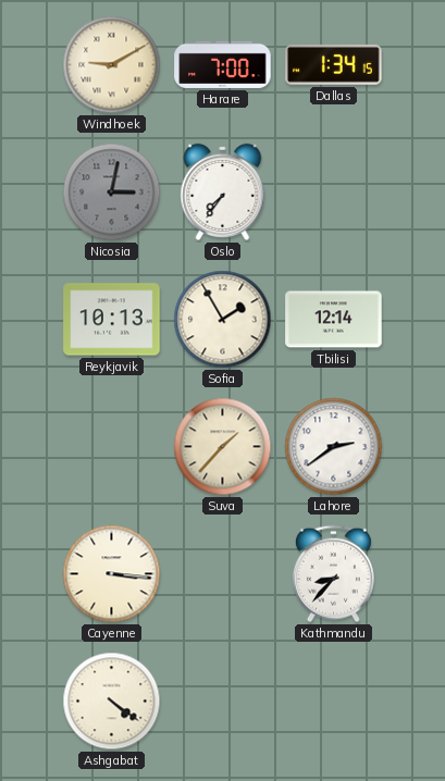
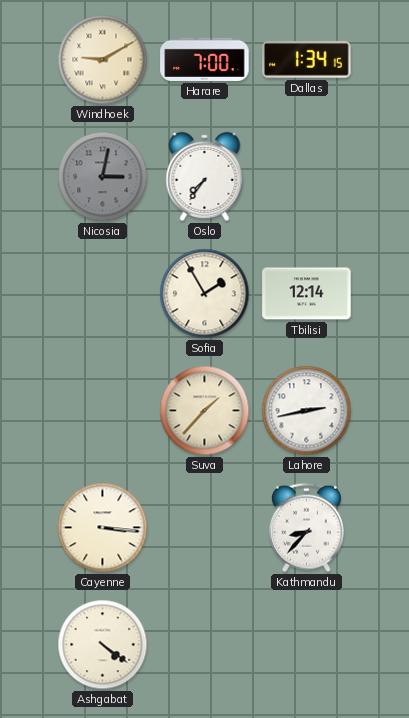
Reykjavik: 10:13 -> none
Lahore: 2:39 -> 2:43
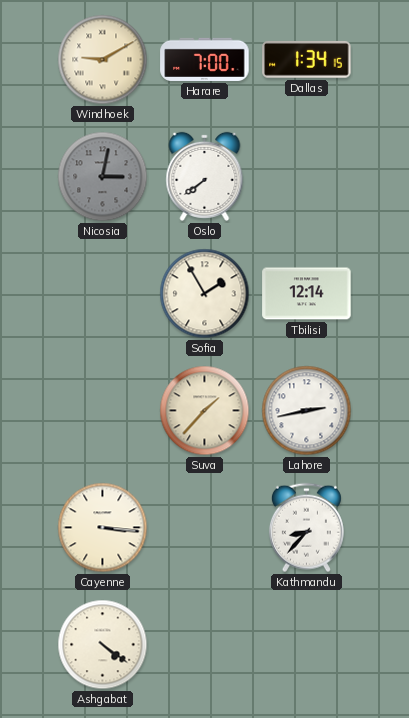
Oslo: 7:36 -> 7:39
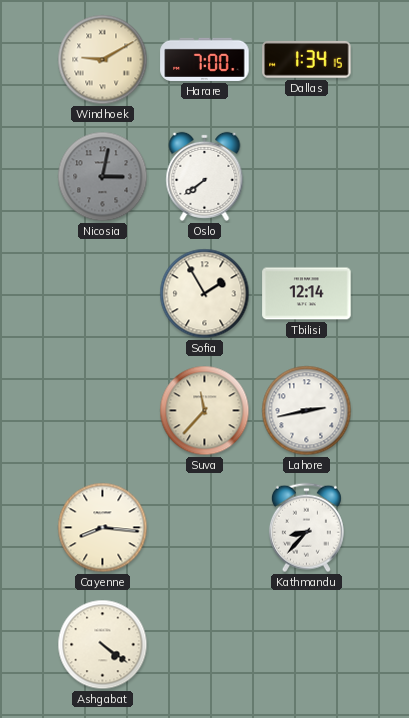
Suva: 1:37 -> 11:37
Cayenne: 3:16 -> 8:16
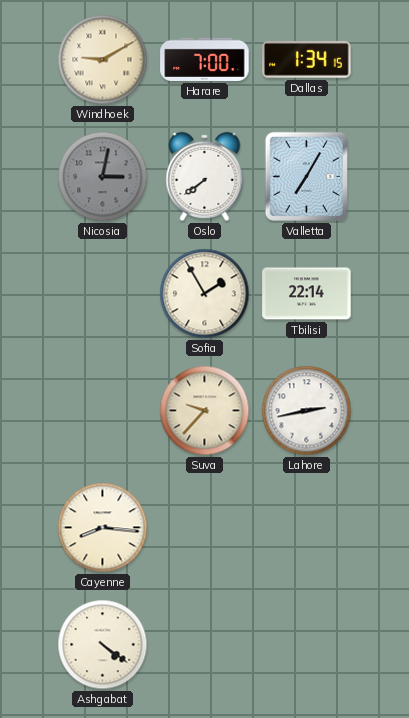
Valletta: none -> 7:05
Tbilisi: 12:14 -> 22:14
Suva: 11:37 -> 9:37
Kathmandu: 8:37 -> none
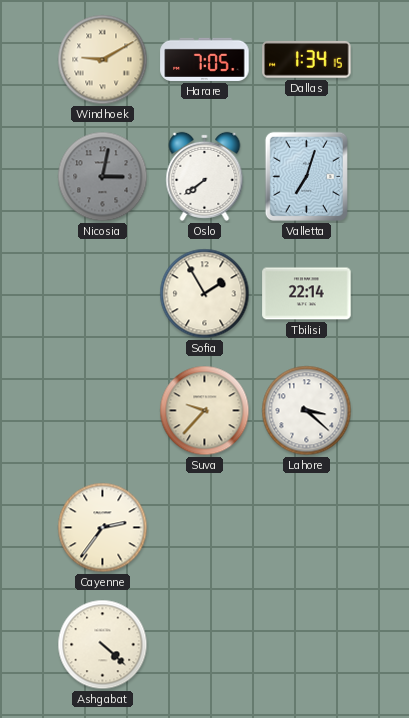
Harare: 7:00 -> 7:05
Valletta: 7:05 -> 7:03
Lahore: 2:43 -> 3:22
Cayenne: 8:16 -> 2:36
Ashgabat: 4:21 -> 4:22
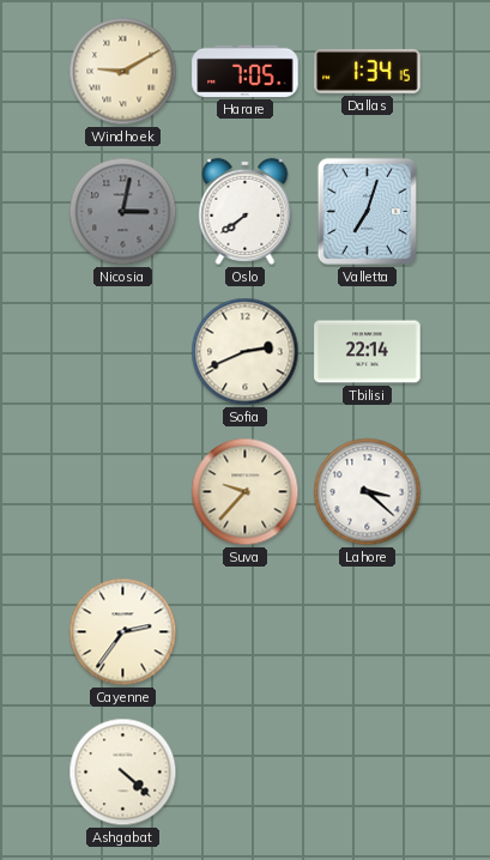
Sofia: 1:55 -> 2:41
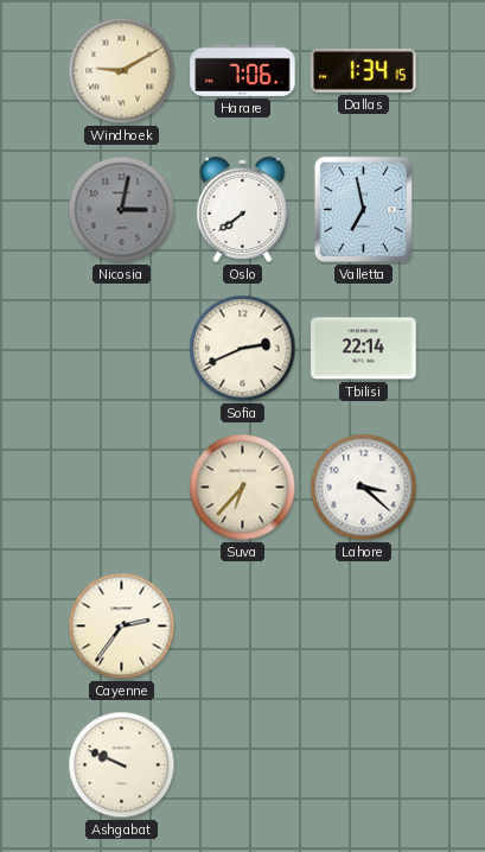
Harare: 7:05 -> 7:06
Valletta: 7:03 -> 6:58
Suva: 9:37 -> 6:37
Ashgabat: 4:22 -> 9:49
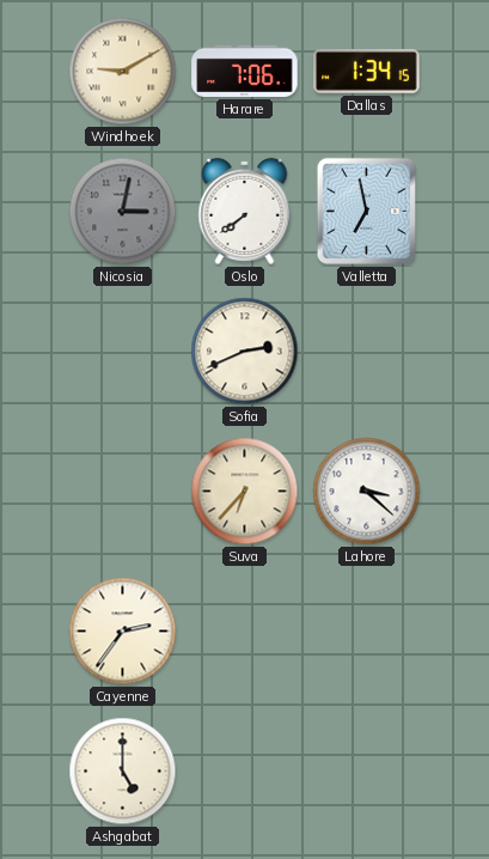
Tbilisi: 22:14 -> none
Ashgabat: 9:49 -> 5:00
